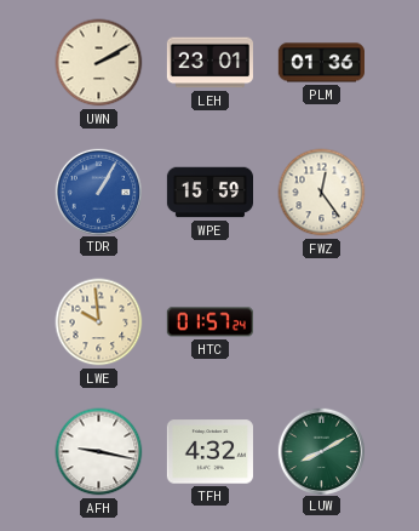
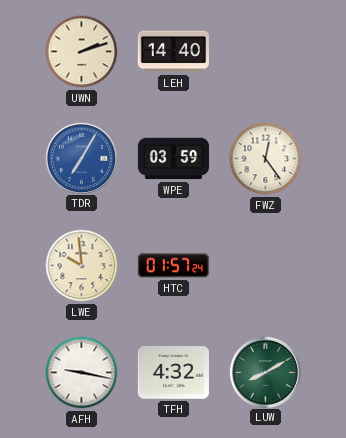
UWN: 2:10 -> 2:12
LEH: 23:01 -> 14:40
PLM: 01:36 -> none
TDR: 1:05 -> 7:05
WPE: 15:59 -> 03:59
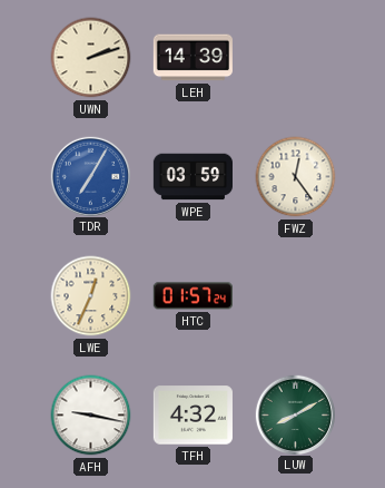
LEH: 14:40 -> 14:39
LWE: 9:59 -> 12:34
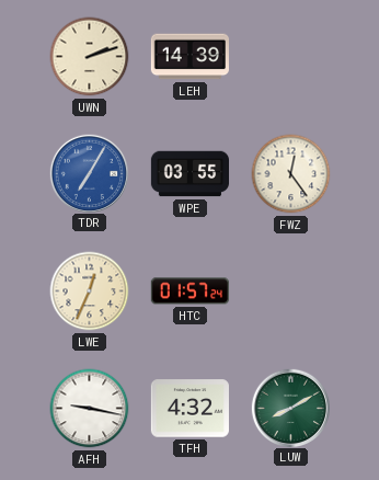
WPE: 03:59 -> 03:55
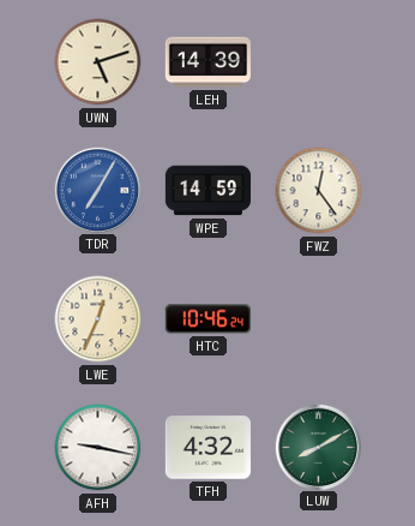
UWN: 2:12 -> 5:12
WPE: 03:55 -> 14:59
HTC: 01:57 -> 10:46
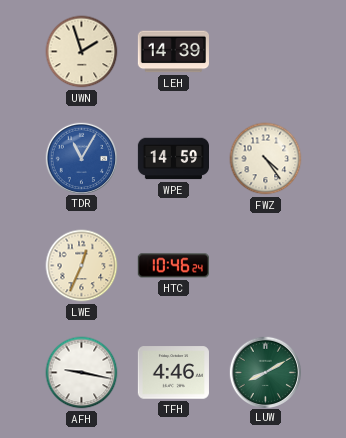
UWN: 5:12 -> 1:57
TDR: 7:05 -> 11:05
FWZ: 12:24 -> 4:24
TFH: 4:32 -> 4:46
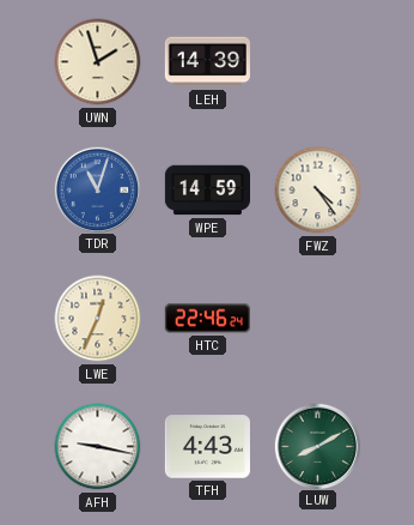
TDR: 11:05 -> 11:03
HTC: 10:46 -> 22:46
TFH: 4:46 -> 4:43
